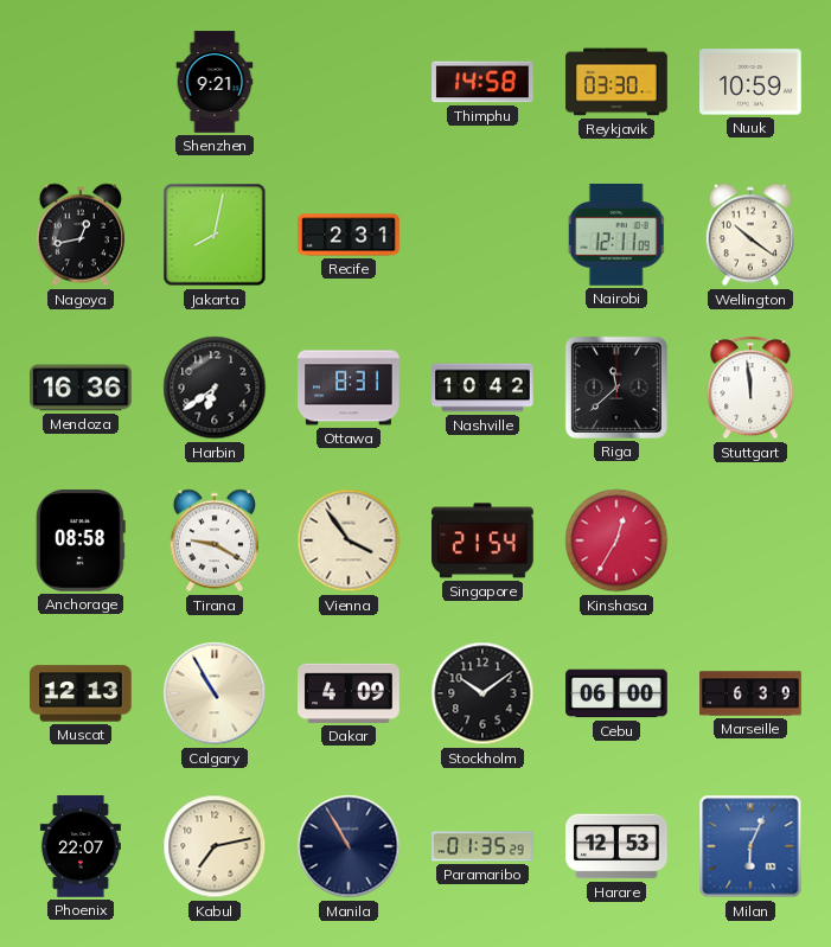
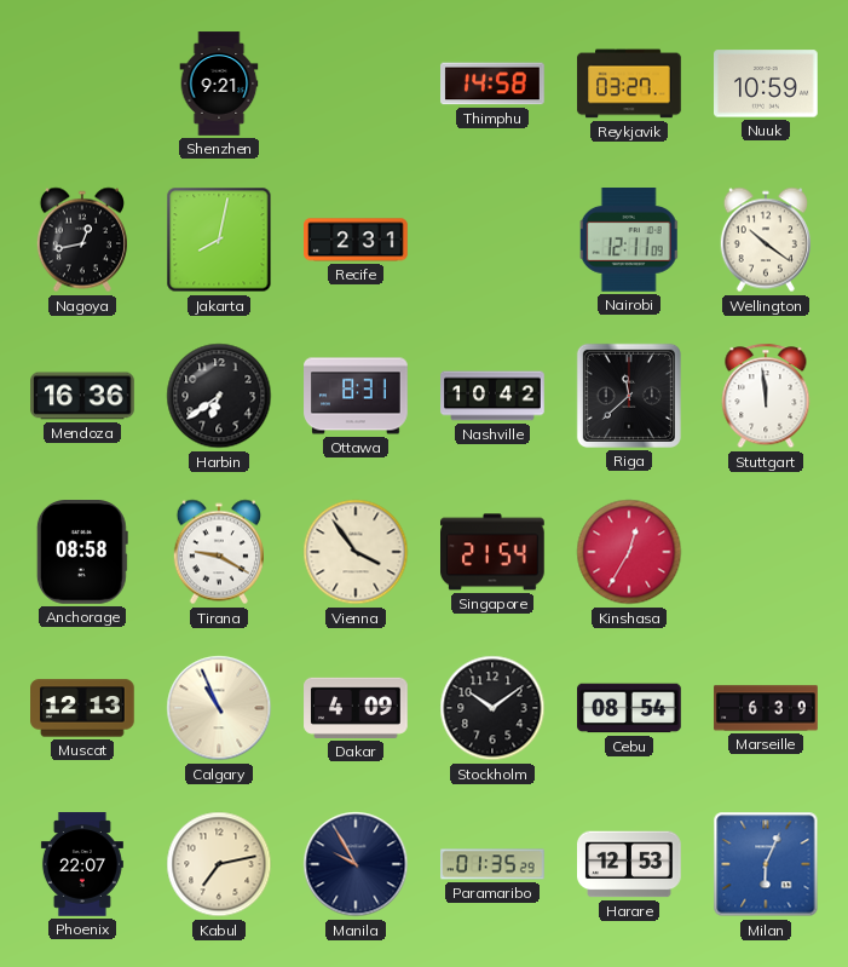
Reykjavik: 03:30 -> 03:27
Calgary: 10:55 -> 10:56
Cebu: 06:00 -> 08:54
Manila: 10:55 -> 9:55
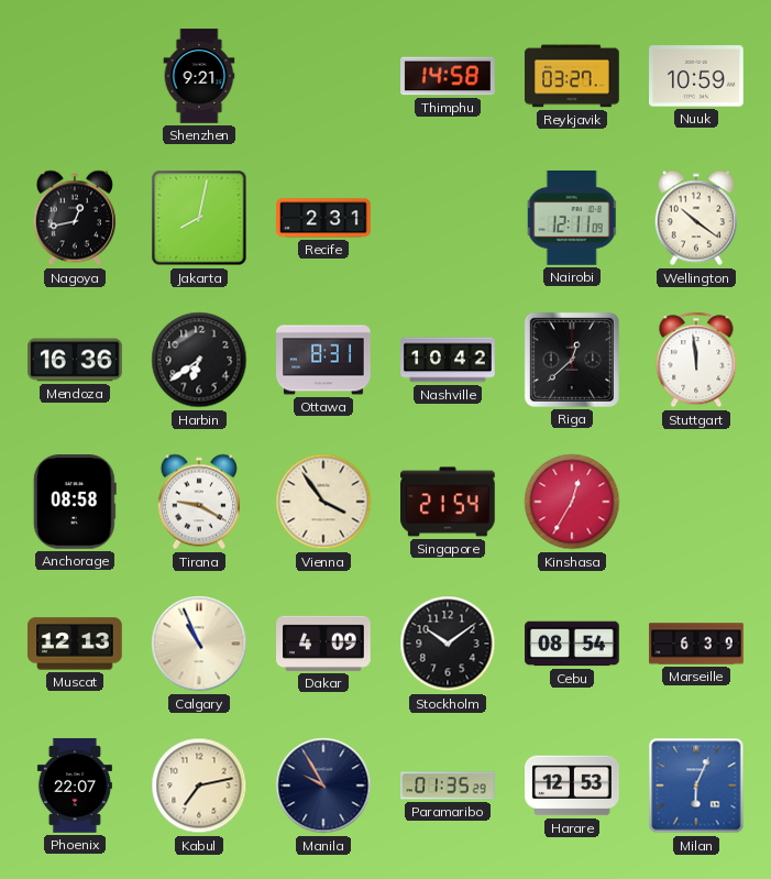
Riga: 11:38 -> 12:38
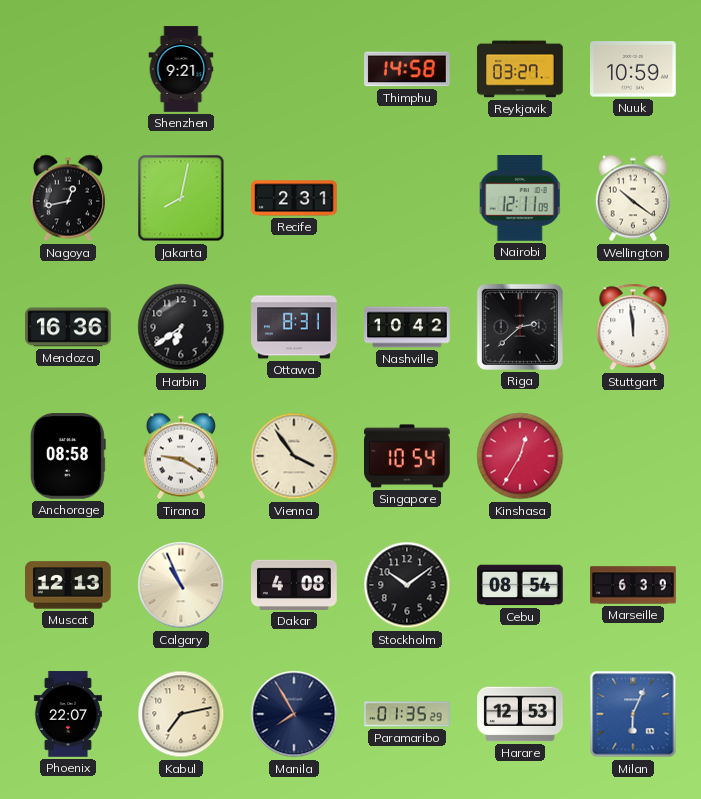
Riga: 12:38 -> 2:38
Singapore: 21:54 -> 10:54
Dakar: 4:09 -> 4:08
Manila: 9:55 -> 7:55
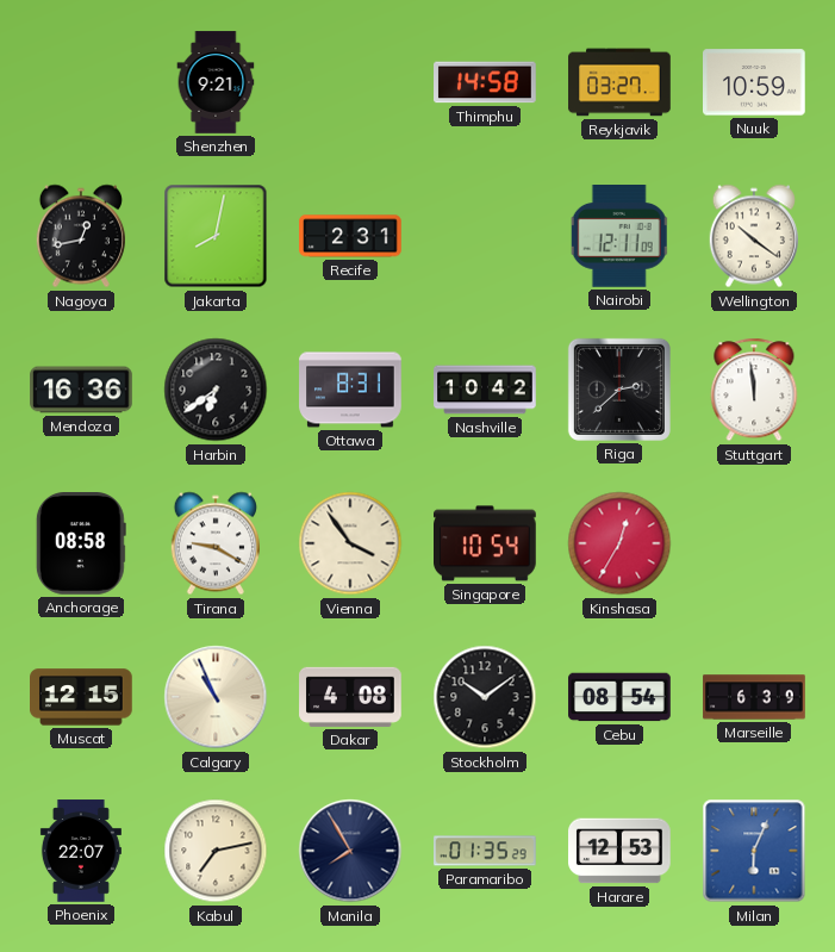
Muscat: 12:13 -> 12:15
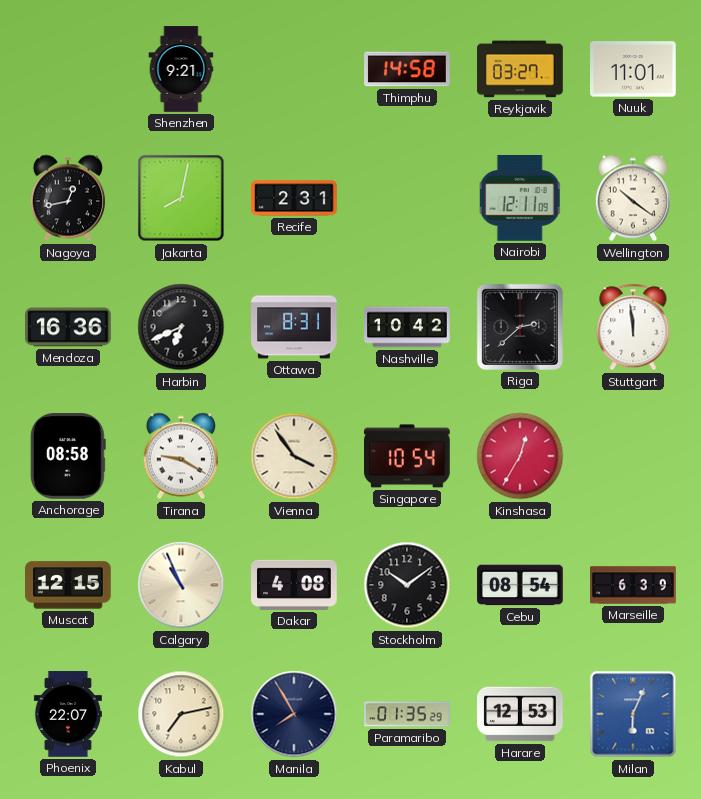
Nuuk: 10:59 -> 11:01
Harbin: 6:39 -> 6:41
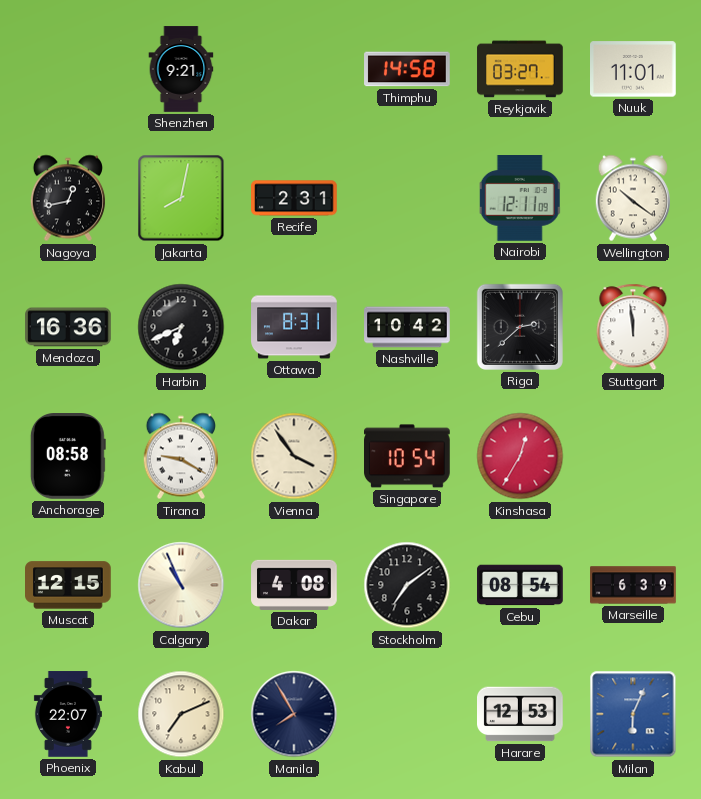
Stockholm: 10:09 -> 7:09
Kabul: 7:13 -> 7:11
Paramaribo: 01:35 -> none
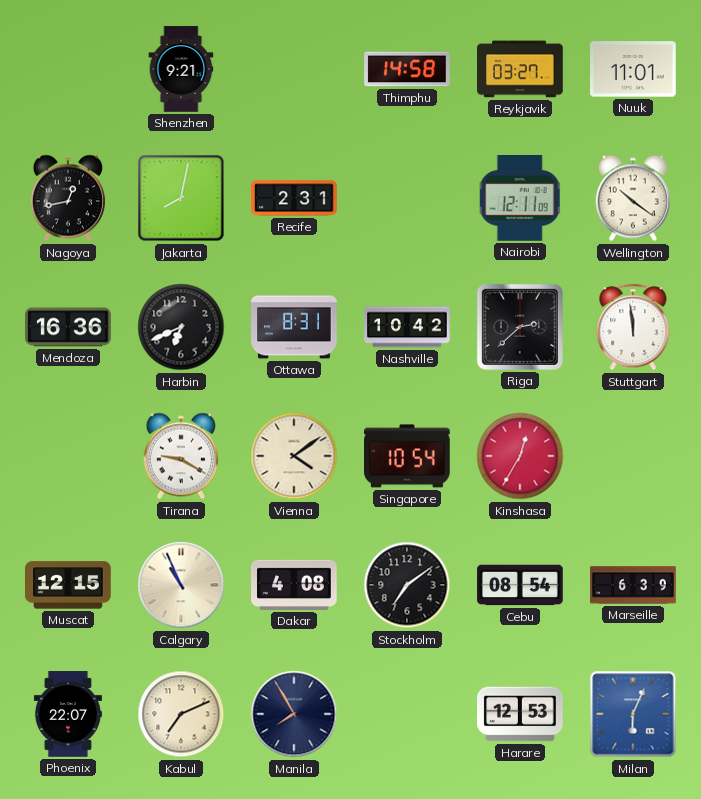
Anchorage: 08:58 -> none
Vienna: 3:54 -> 4:09
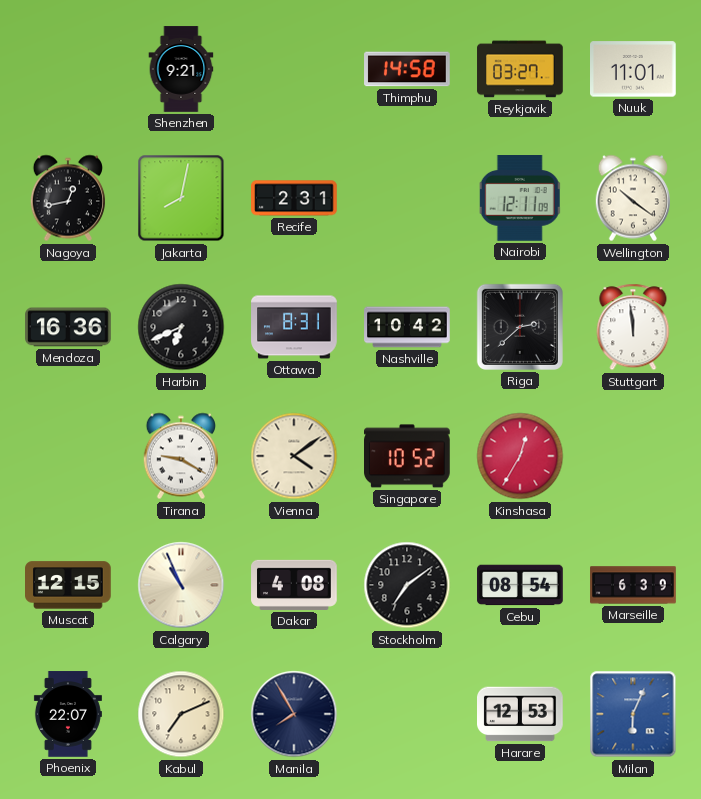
Singapore: 10:54 -> 10:52
